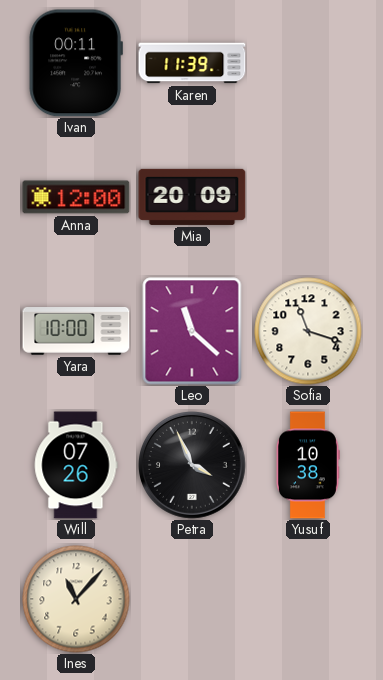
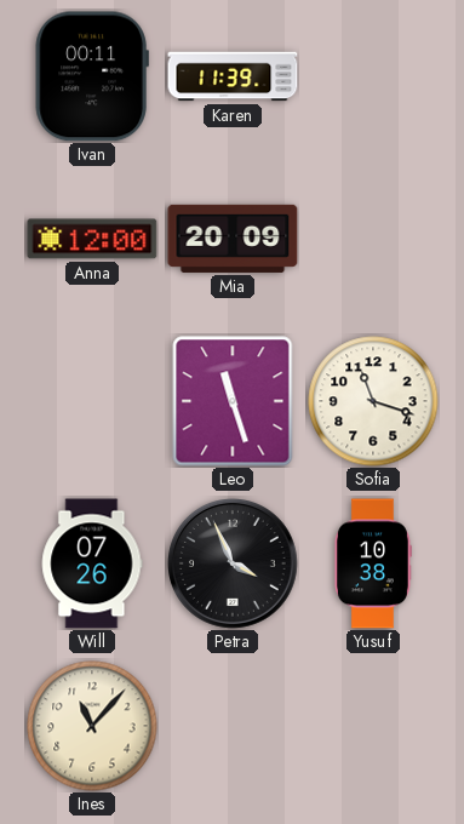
Yara: 10:00 -> none
Leo: 11:22 -> 11:27
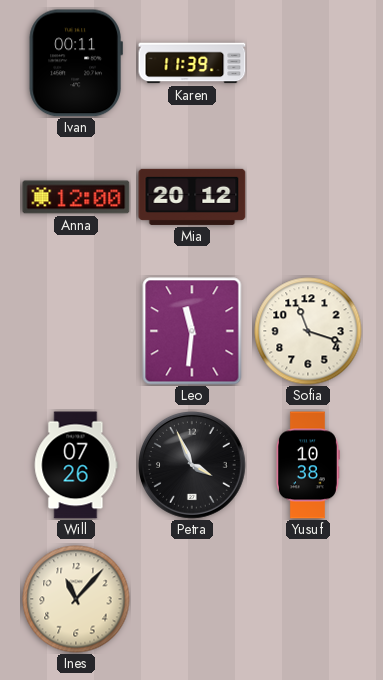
Mia: 20:09 -> 20:12
Leo: 11:27 -> 11:31
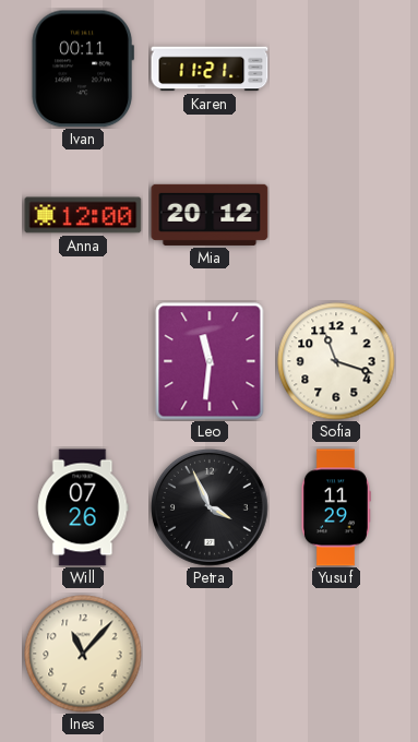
Karen: 11:39 -> 11:21
Yusuf: 10:38 -> 11:29
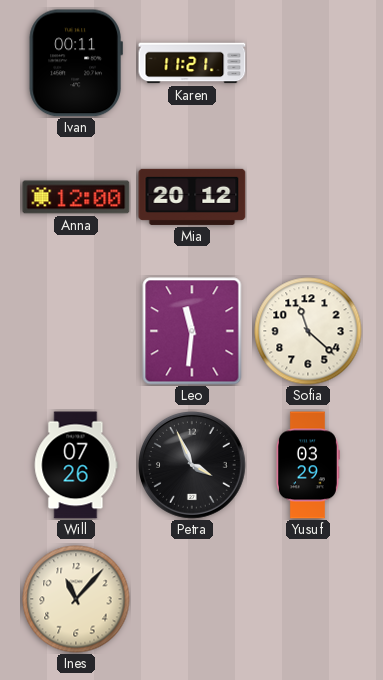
Sofia: 11:18 -> 11:22
Yusuf: 11:29 -> 03:29
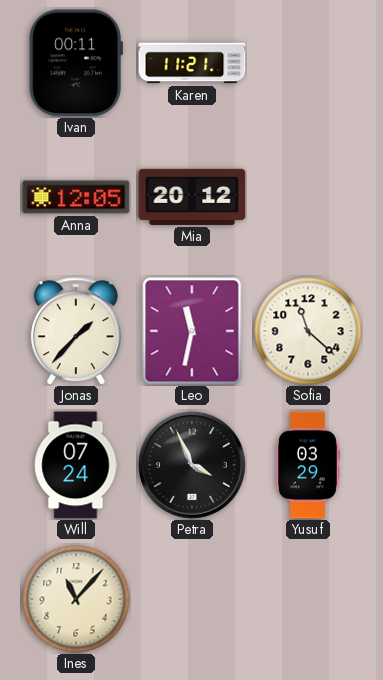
Anna: 12:00 -> 12:05
Jonas: none -> 1:37
Leo: 11:31 -> 11:32
Will: 07:26 -> 07:24
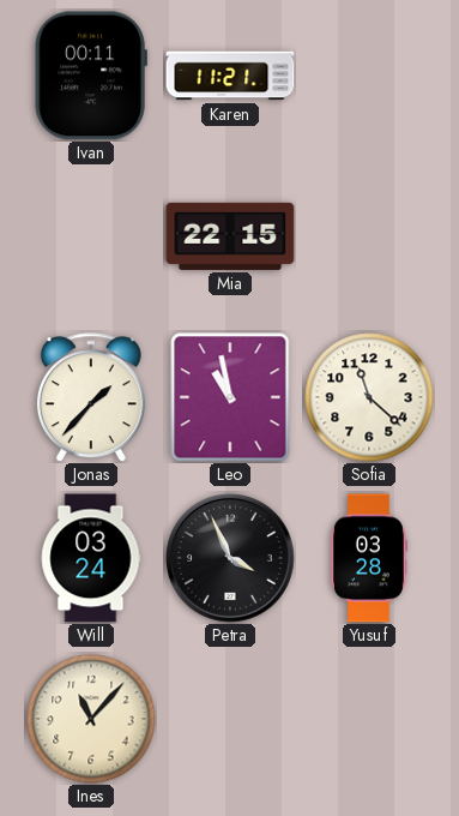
Anna: 12:05 -> none
Mia: 20:12 -> 22:15
Leo: 11:32 -> 10:58
Will: 07:24 -> 03:24
Yusuf: 03:29 -> 03:28
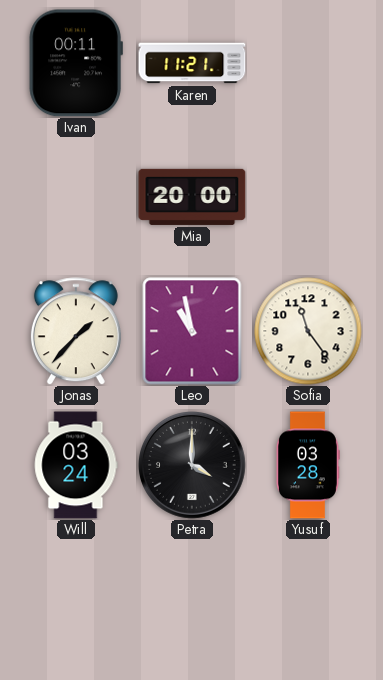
Mia: 22:15 -> 20:00
Sofia: 11:22 -> 11:24
Petra: 3:56 -> 4:00
Ines: 11:07 -> none
